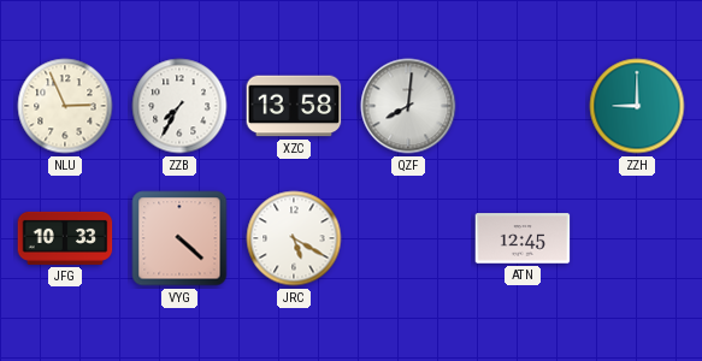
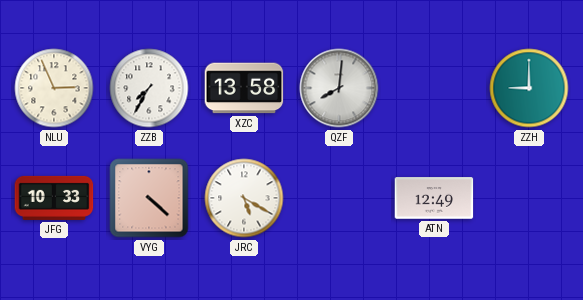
ATN: 12:45 -> 12:49
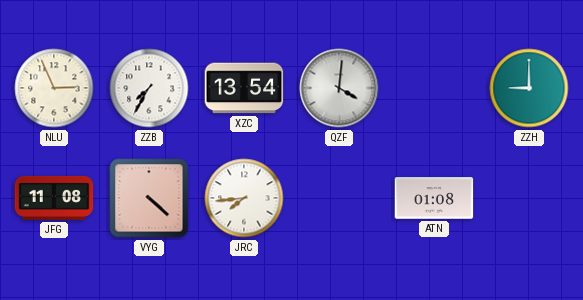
XZC: 13:58 -> 13:54
QZF: 8:01 -> 4:01
JFG: 10:33 -> 11:08
JRC: 5:20 -> 7:44
ATN: 12:49 -> 01:08
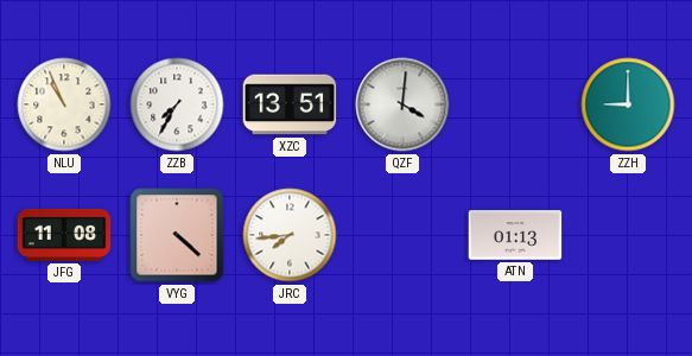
NLU: 2:56 -> 10:56
XZC: 13:54 -> 13:51
ATN: 01:08 -> 01:13
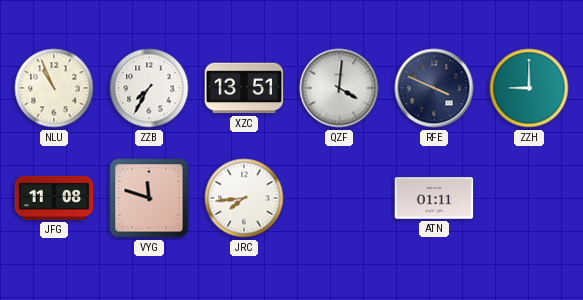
RFE: none -> 3:49
VYG: 4:22 -> 11:48
ATN: 01:13 -> 01:11
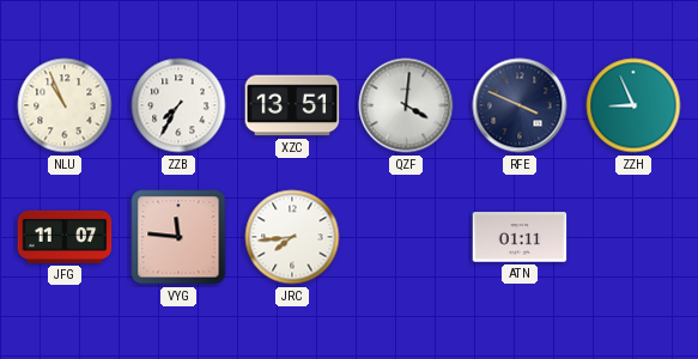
ZZH: 9:00 -> 8:56
JFG: 11:08 -> 11:07
VYG: 11:48 -> 11:46
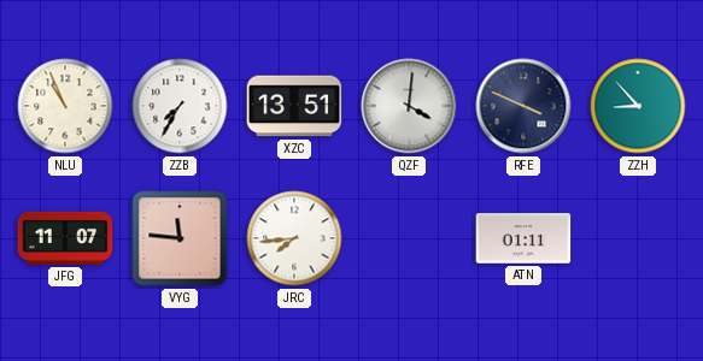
ZZH: 8:56 -> 8:53
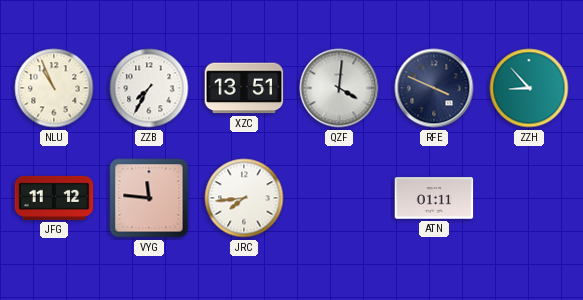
JFG: 11:07 -> 11:12
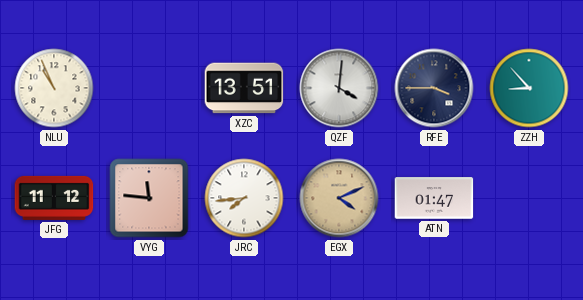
ZZB: 7:35 -> none
RFE: 3:49 -> 3:45
EGX: none -> 4:11
ATN: 01:11 -> 01:47
